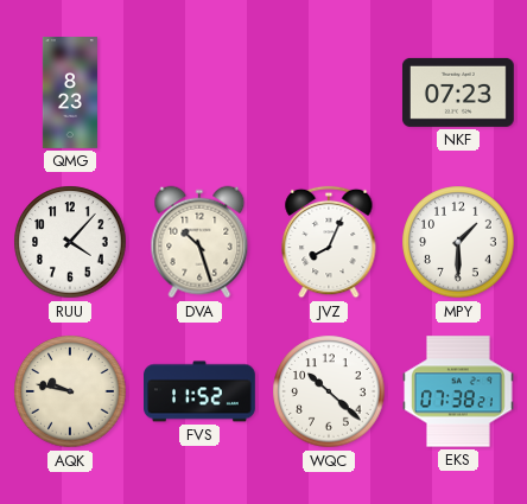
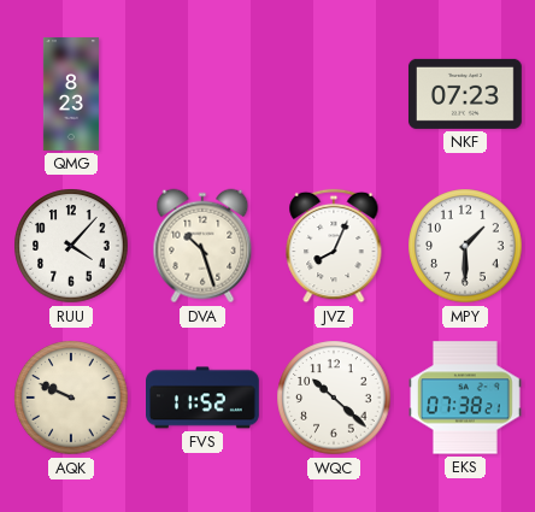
AQK: 9:47 -> 9:49
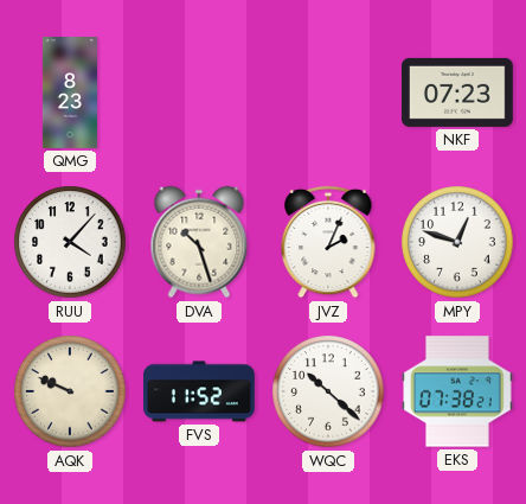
JVZ: 8:04 -> 2:04
MPY: 1:30 -> 12:48
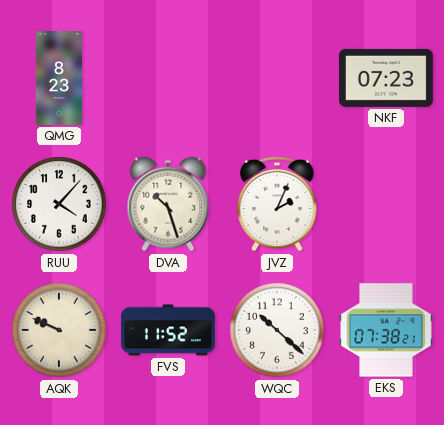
MPY: 12:48 -> none
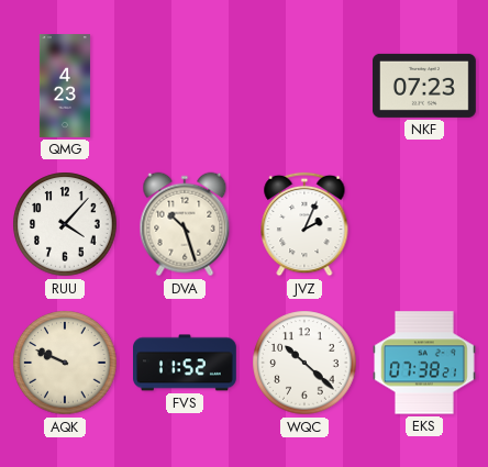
QMG: 8:23 -> 4:23
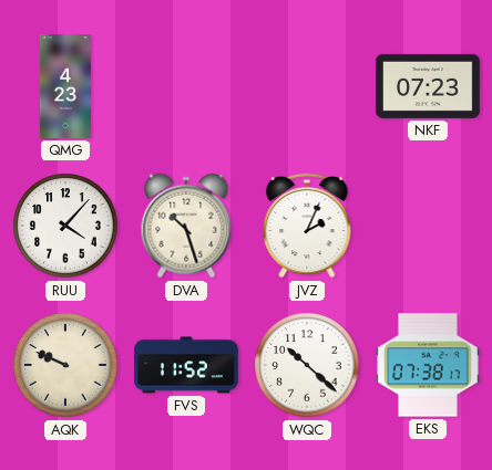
EKS: 07:38:21 -> 07:38:17
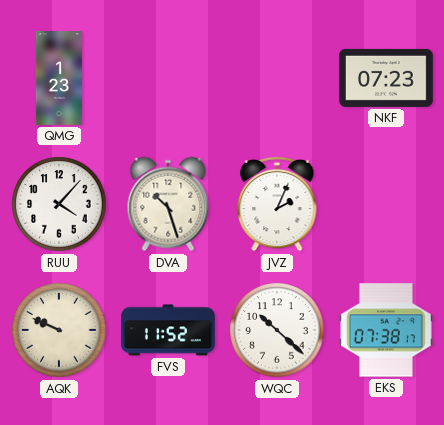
QMG: 4:23 -> 1:23
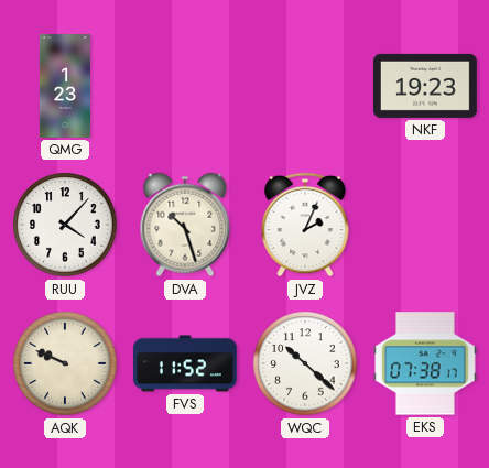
NKF: 07:23 -> 19:23
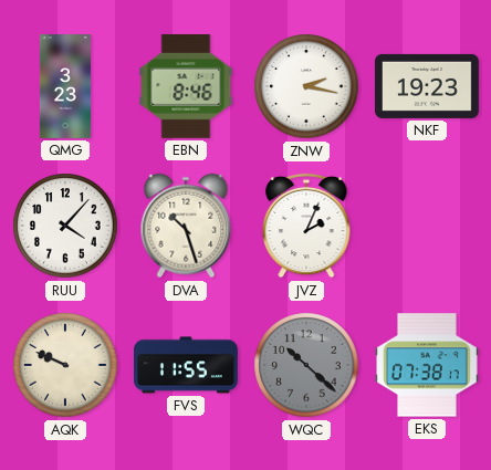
QMG: 1:23 -> 3:23
EBN: none -> 8:46
ZNW: none -> 2:17
FVS: 11:52 -> 11:55
WQC dial: white -> grey
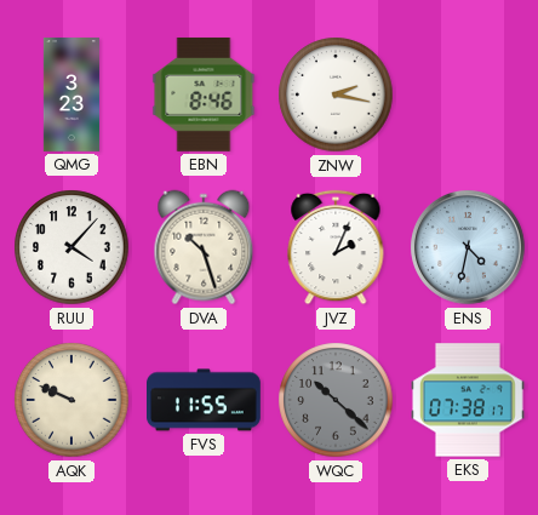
NKF: 19:23 -> none
ENS: none -> 4:32
